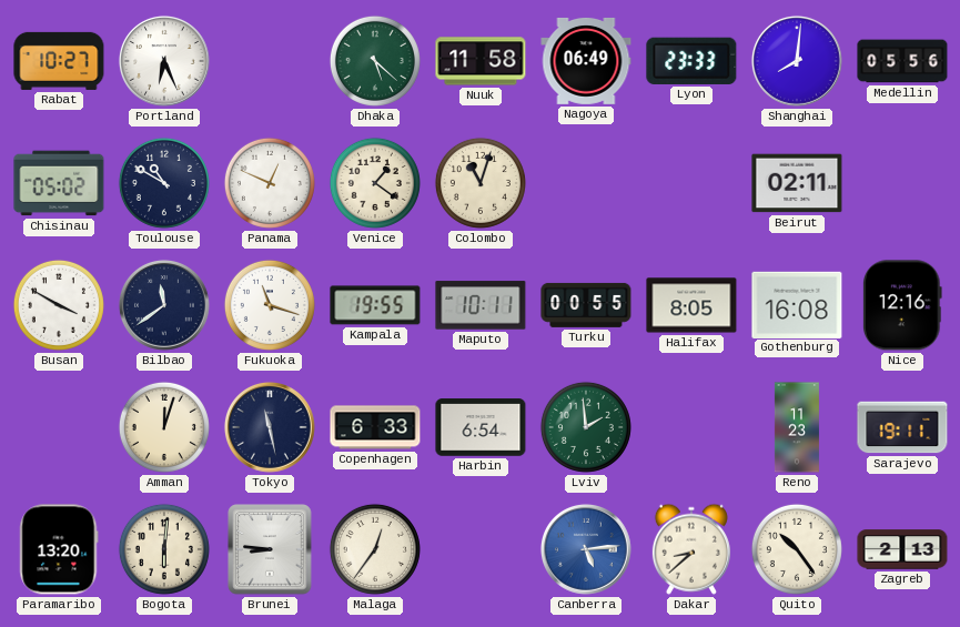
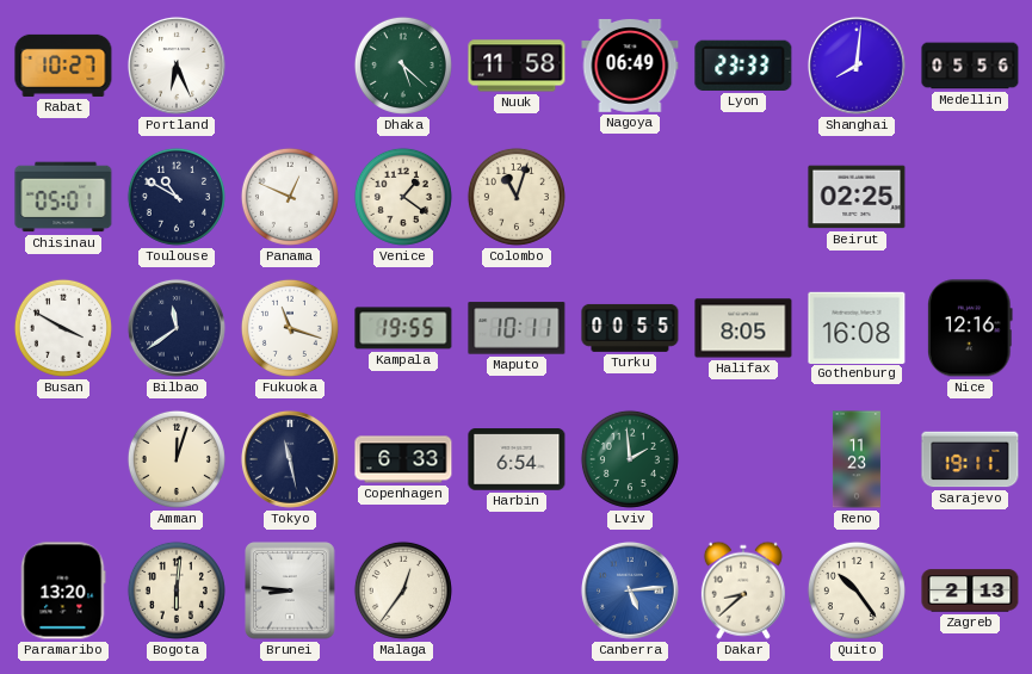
Chisinau: 05:02 -> 05:01
Beirut: 02:11 -> 02:25
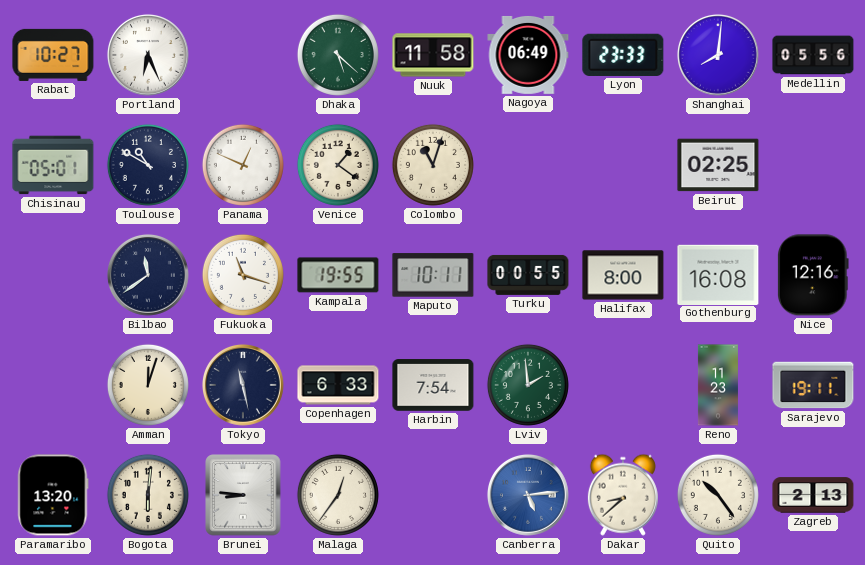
Busan: 3:50 -> none
Halifax: 8:05 -> 8:00
Harbin: 6:54 -> 7:54
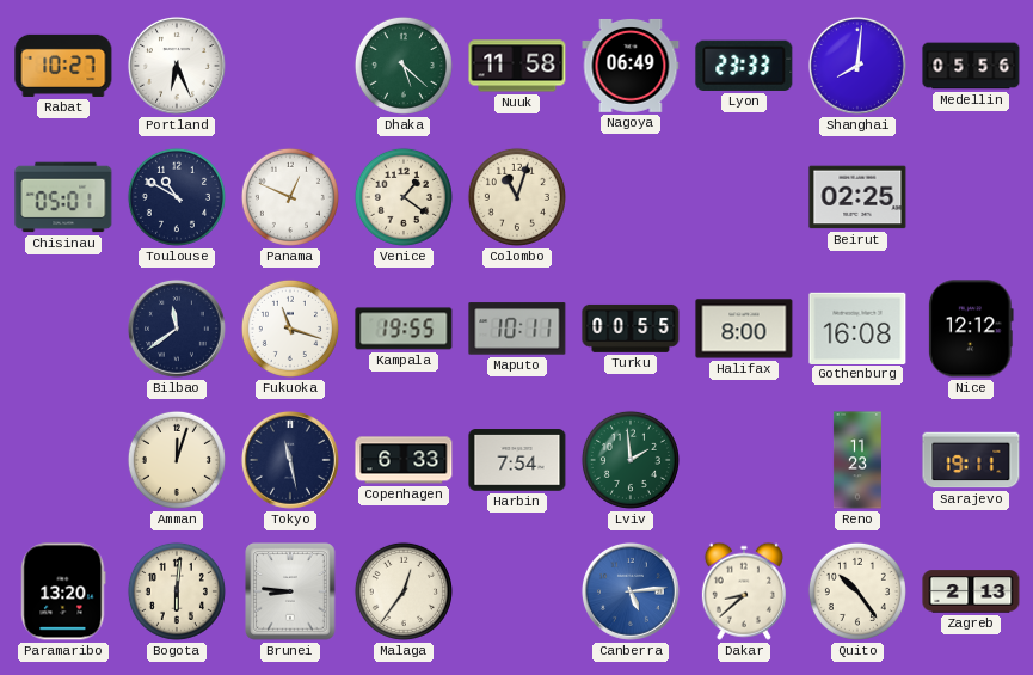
Nice: 12:16 -> 12:12
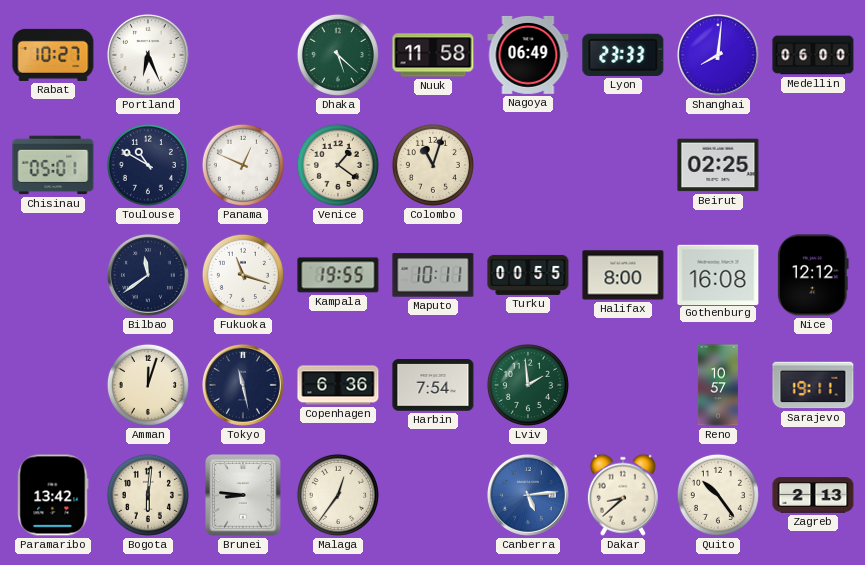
Medellin: 05:56 -> 06:00
Copenhagen: 6:33 -> 6:36
Reno: 11:23 -> 10:57
Paramaribo: 13:20 -> 13:42
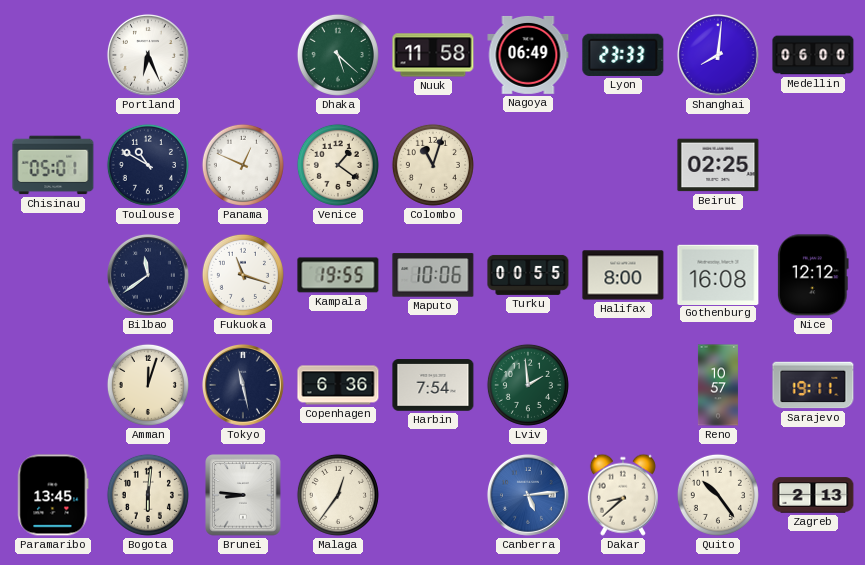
Rabat: 10:27 -> none
Maputo: 10:11 -> 10:06
Paramaribo: 13:42 -> 13:45
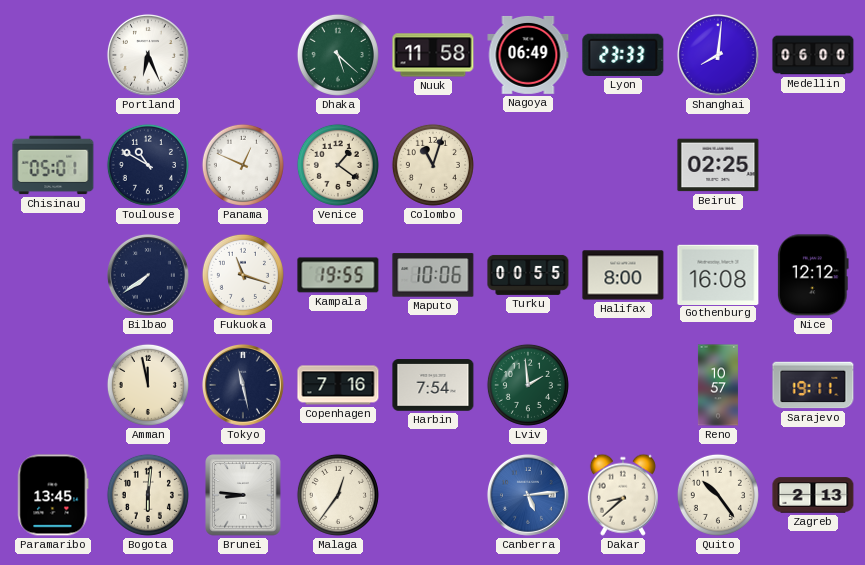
Bilbao: 11:39 -> 7:39
Amman: 12:03 -> 11:58
Copenhagen: 6:36 -> 7:16
